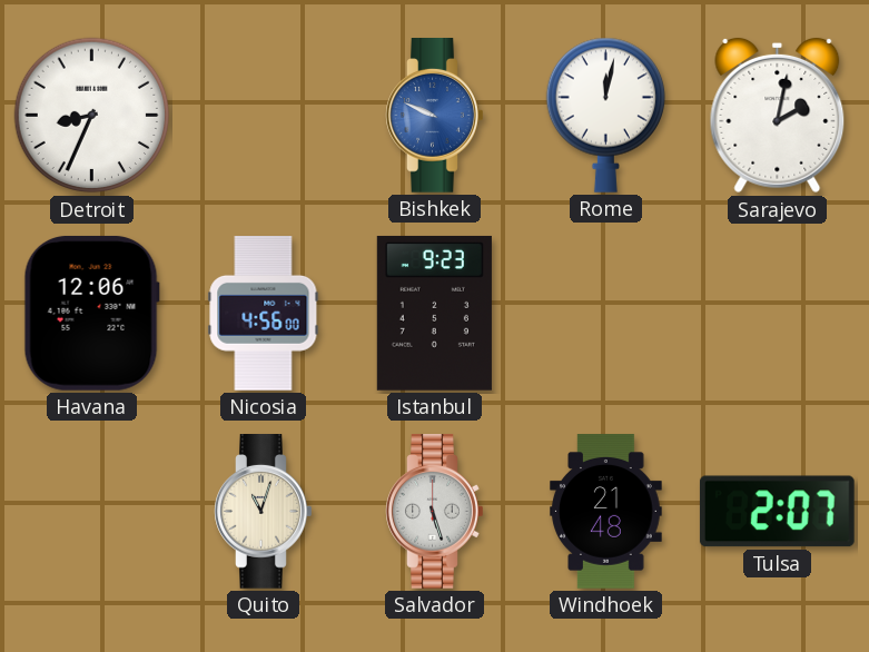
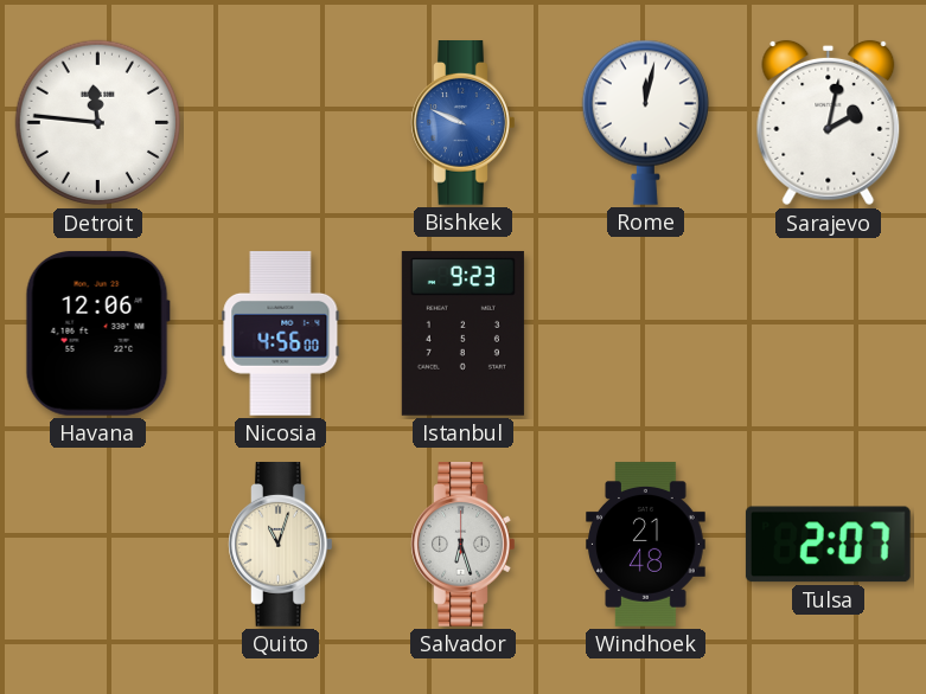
Detroit: 8:34 -> 11:46
Salvador: 5:27 -> 6:27
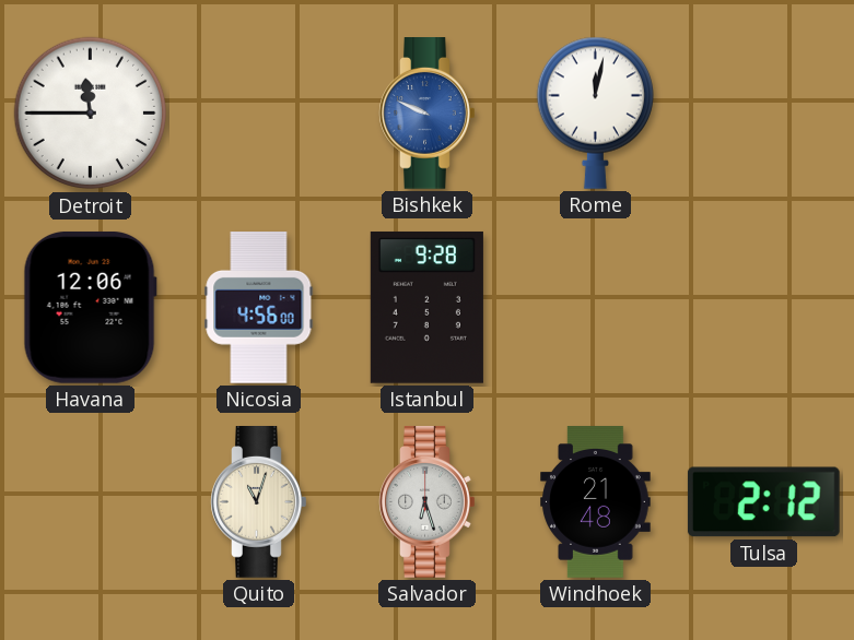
Detroit: 11:46 -> 11:45
Sarajevo: 2:02 -> none
Istanbul: 9:23 -> 9:28
Tulsa: 2:07 -> 2:12
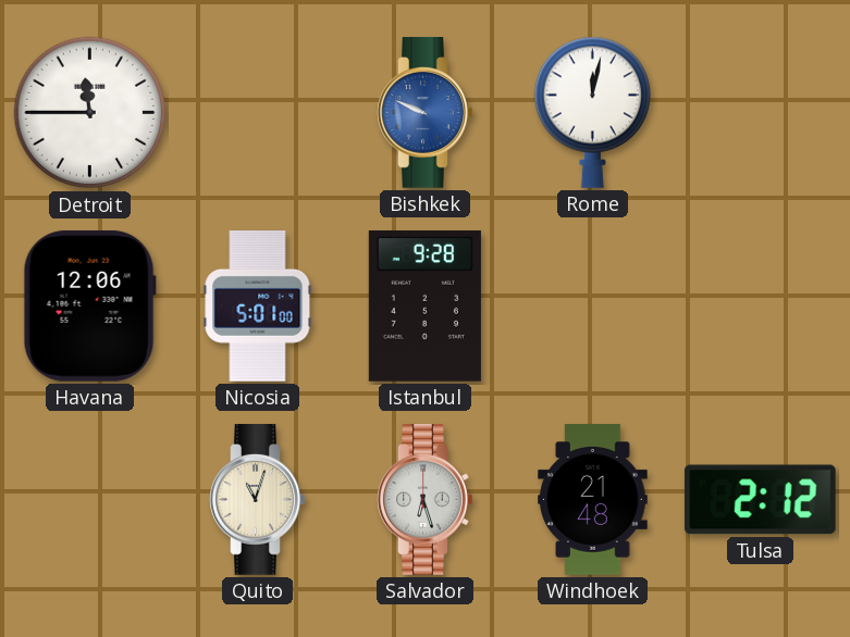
Nicosia: 4:56 -> 5:01
